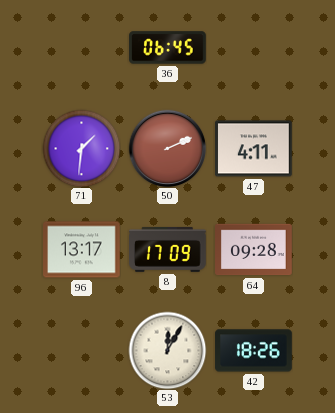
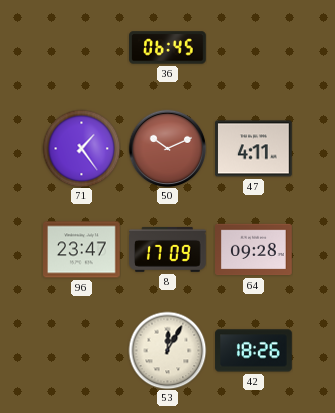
71: 1:31 -> 1:24
50: 2:11 -> 10:11
96: 13:17 -> 23:47
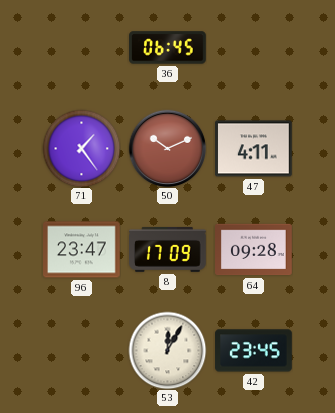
42: 18:26 -> 23:45
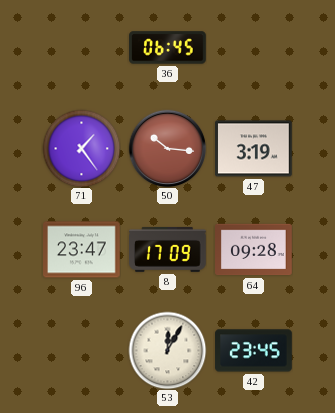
50: 10:11 -> 10:16
47: 4:11 -> 3:19
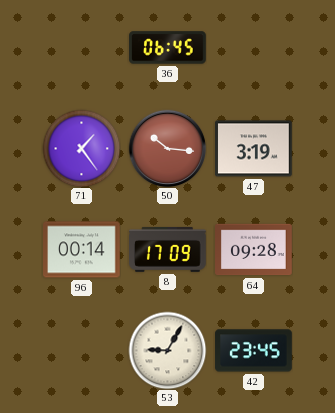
96: 23:47 -> 00:14
53: 12:05 -> 9:05
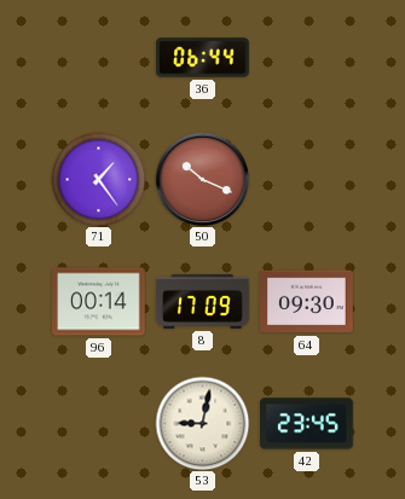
36: 06:45 -> 06:44
50: 10:16 -> 10:19
47: 3:19 -> none
64: 09:28 -> 09:30
53: 9:05 -> 9:02
